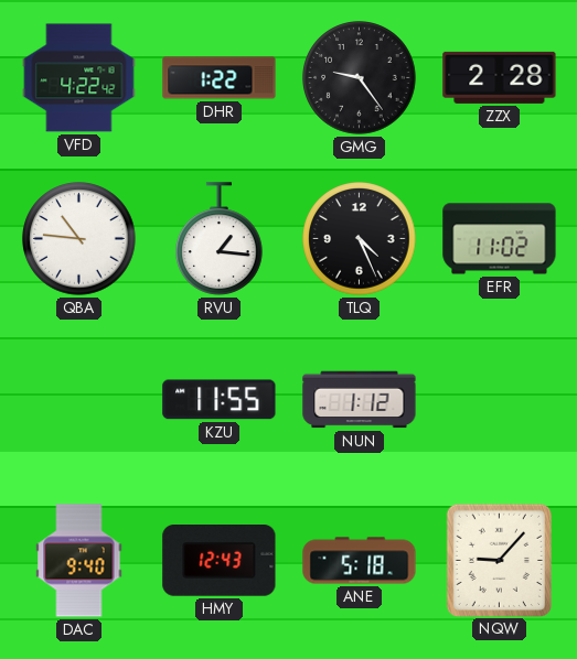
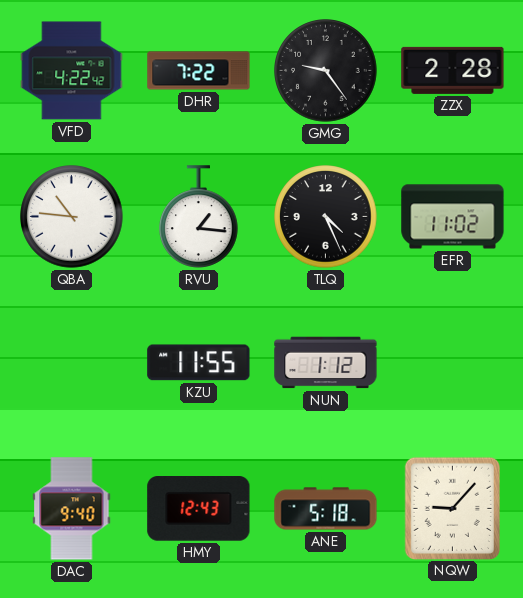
DHR: 1:22 -> 7:22
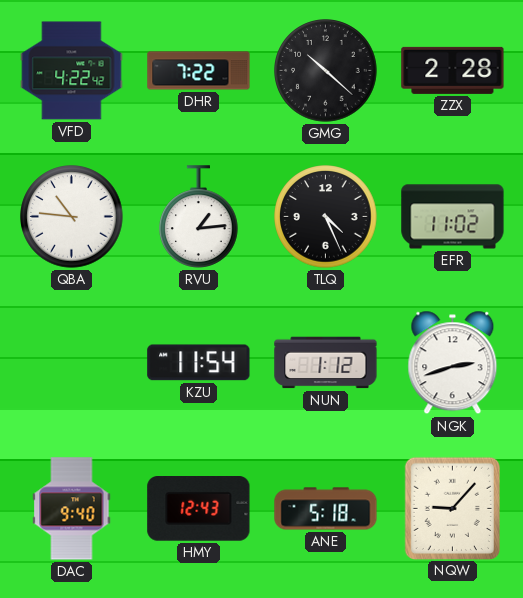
GMG: 9:24 -> 10:22
RVU: 1:16 -> 1:14
KZU: 11:55 -> 11:54
NGK: none -> 2:42
